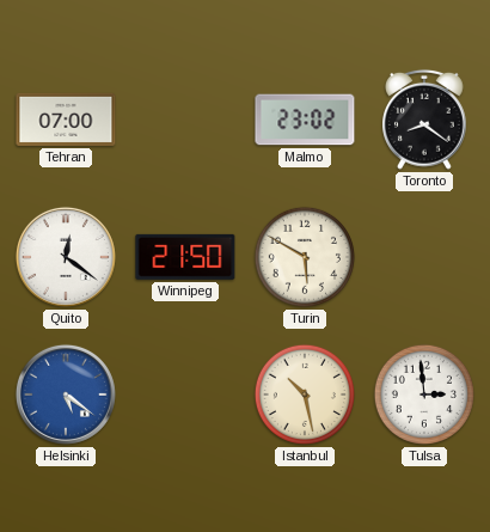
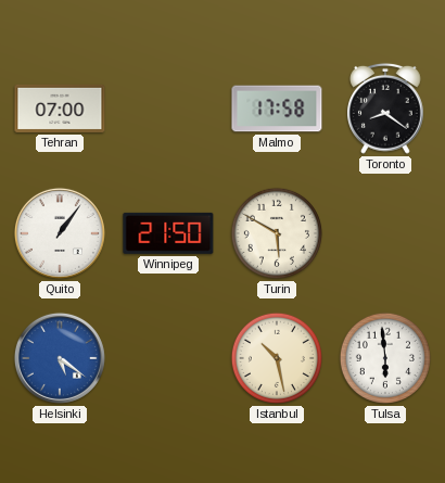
Malmo: 23:02 -> 17:58
Quito: 12:21 -> 1:06
Tulsa: 2:59 -> 5:59
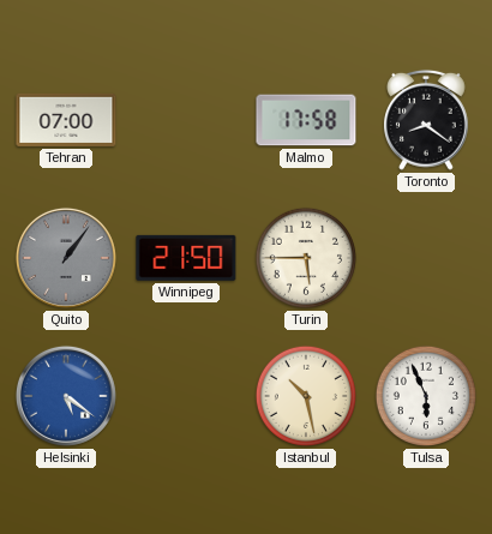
Quito dial: white -> grey
Turin: 5:50 -> 5:45
Tulsa: 5:59 -> 5:56
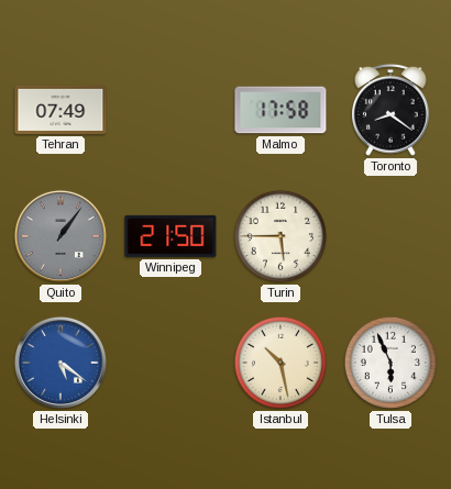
Tehran: 07:00 -> 07:49
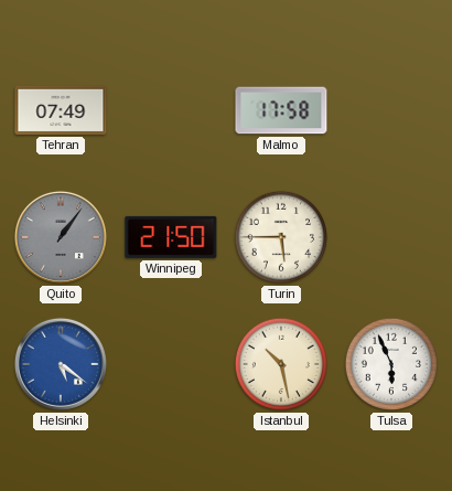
Toronto: 8:21 -> none
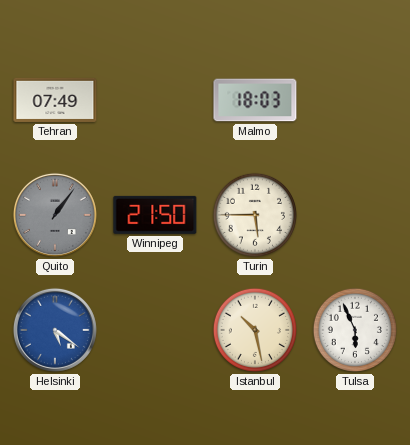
Malmo: 17:58 -> 18:03
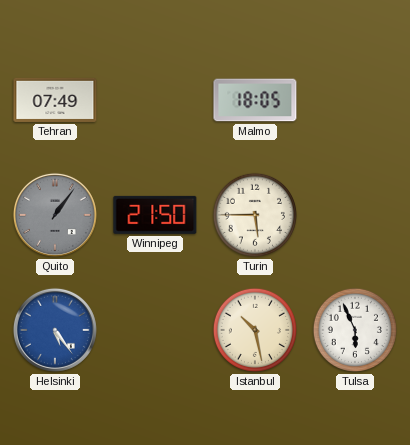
Malmo: 18:03 -> 18:05
Helsinki: 5:21 -> 5:24
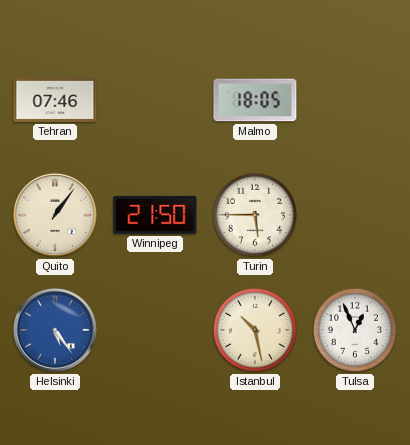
Tehran: 07:49 -> 07:46
Quito dial: grey -> cream
Tulsa: 5:56 -> 12:56
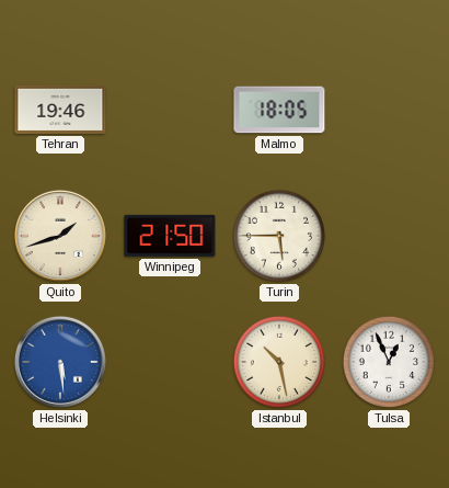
Tehran: 07:46 -> 19:46
Quito: 1:06 -> 1:42
Helsinki: 5:24 -> 5:29
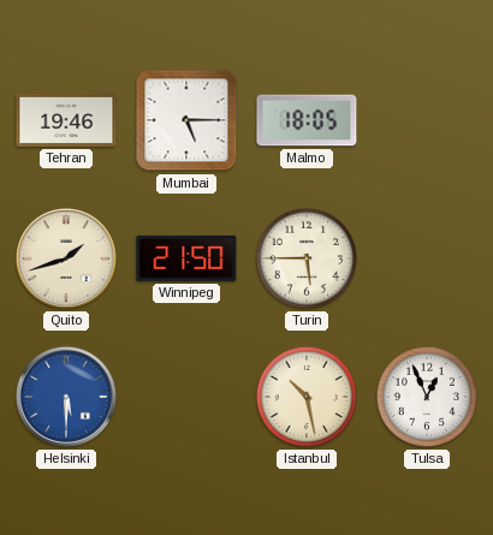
Mumbai: none -> 5:15
Helsinki: 5:29 -> 5:30
